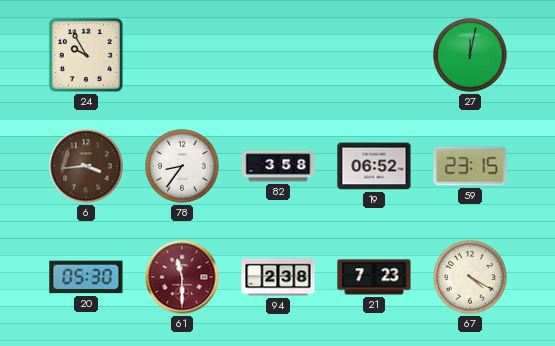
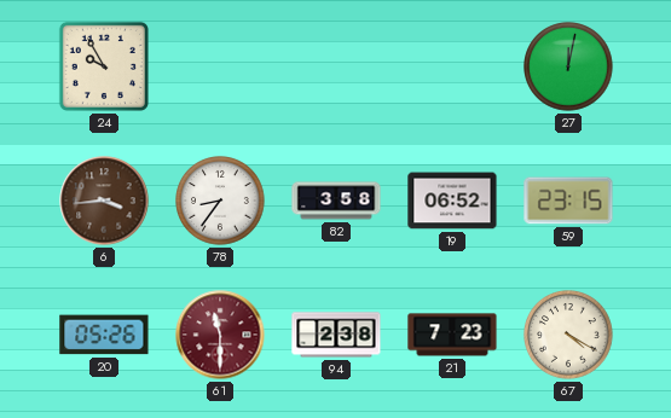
20: 05:30 -> 05:26
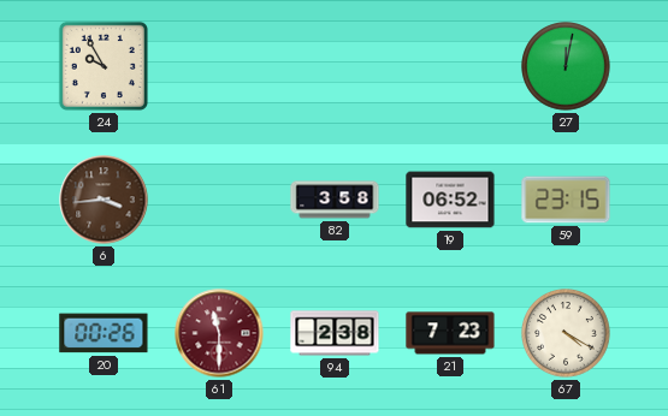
78: 8:36 -> none
20: 05:26 -> 00:26
